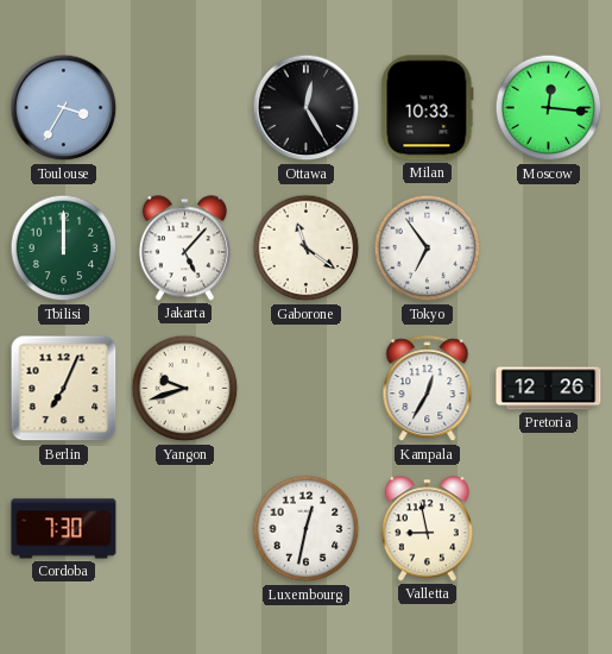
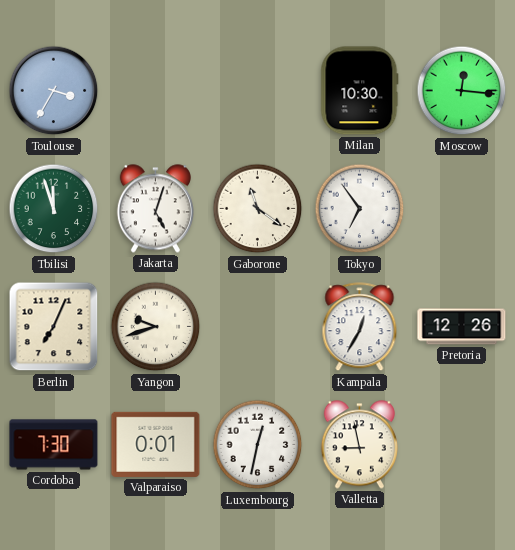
Ottawa: 12:25 -> none
Milan: 10:33 -> 10:30
Tbilisi: 12:00 -> 11:57
Jakarta: 5:07 -> 5:03
Valparaiso: none -> 0:01
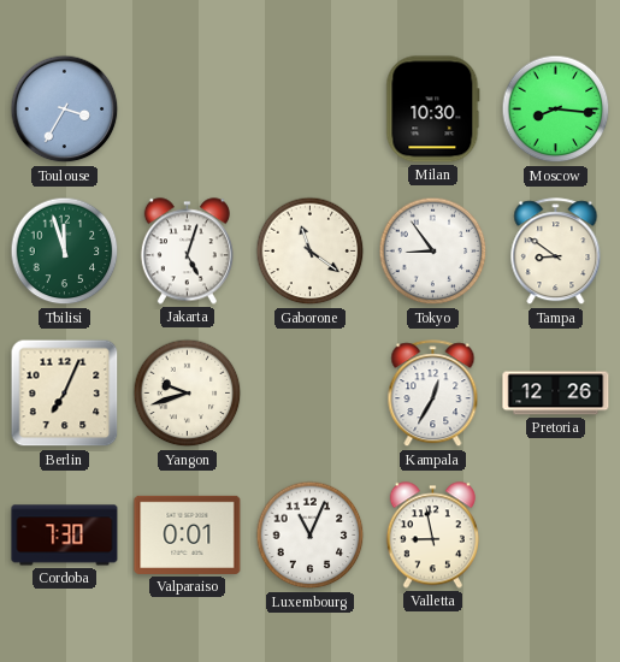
Moscow: 12:16 -> 8:16
Tokyo: 6:54 -> 8:54
Tampa: none -> 8:51
Luxembourg: 12:32 -> 11:04
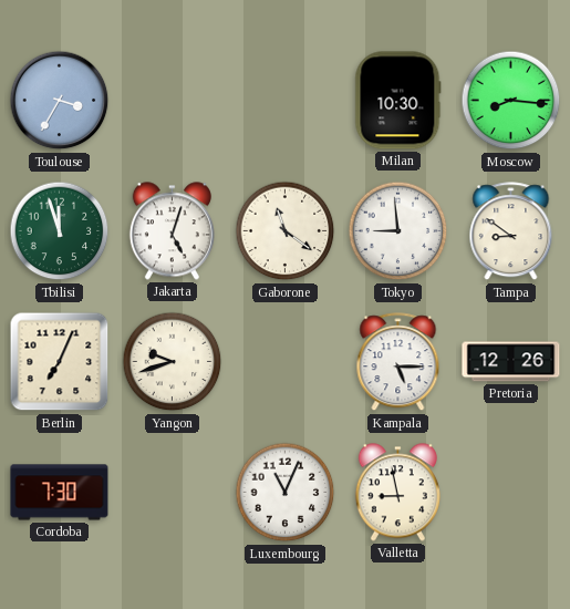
Tokyo: 8:54 -> 8:59
Kampala: 12:35 -> 5:15
Valparaiso: 0:01 -> none
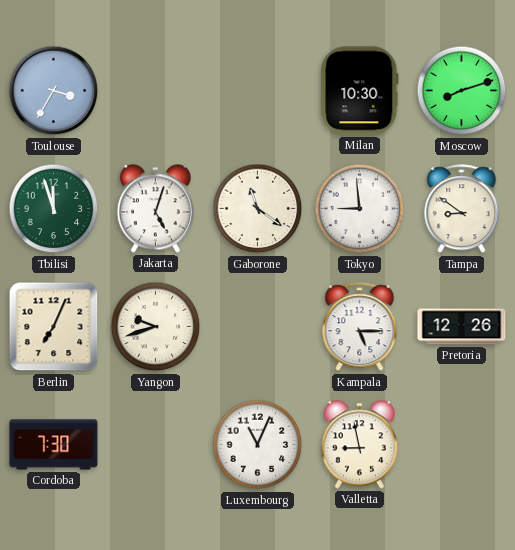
Moscow: 8:16 -> 8:12
